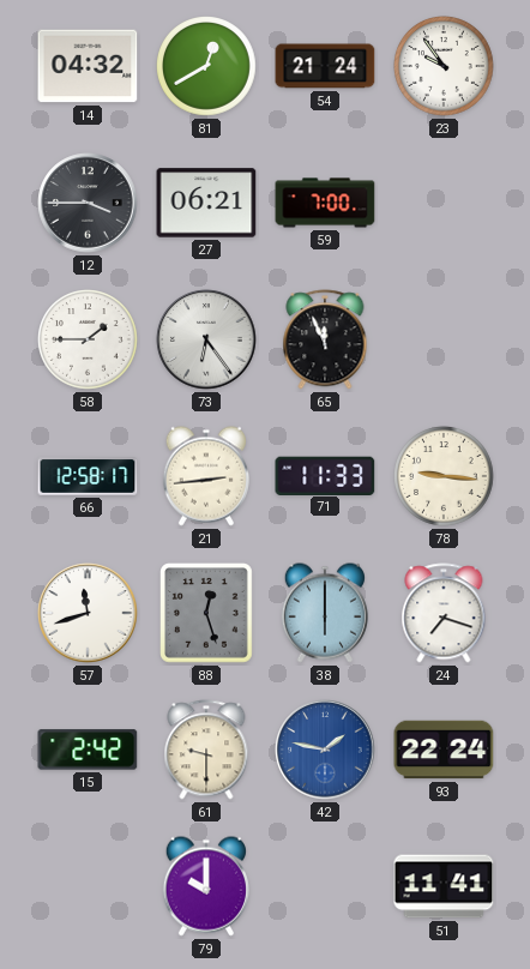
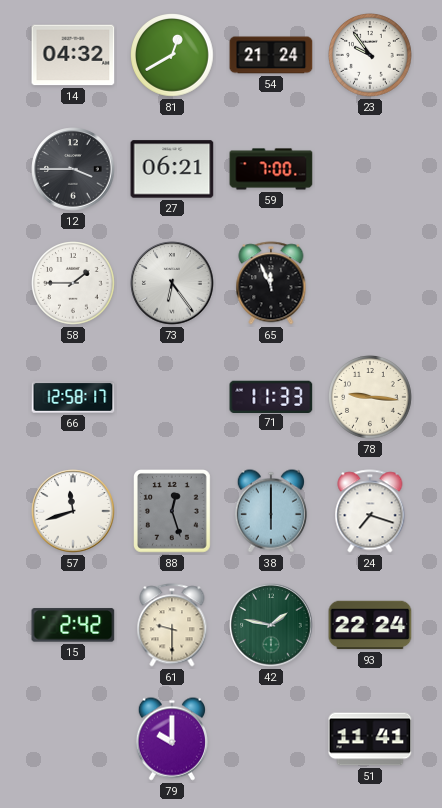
21: 2:44 -> none
42 dial: blue -> green
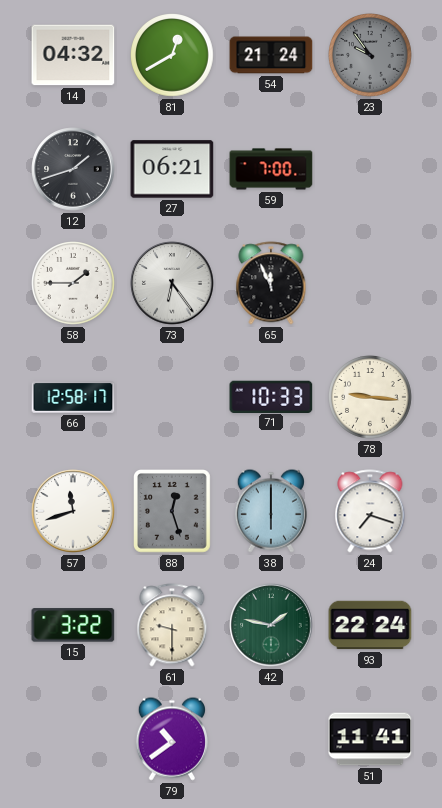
23 dial: white -> grey
12: 3:45 -> 1:42
71: 11:33 -> 10:33
15: 2:42 -> 3:22
79: 10:00 -> 10:39
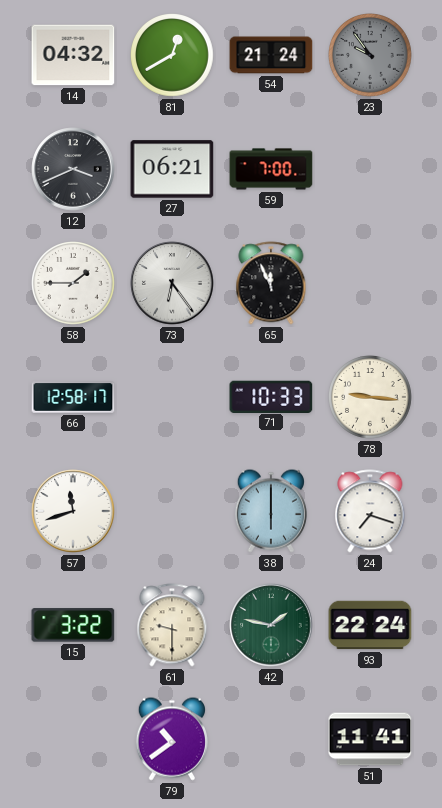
12: 1:42 -> 3:41
88: 12:27 -> none
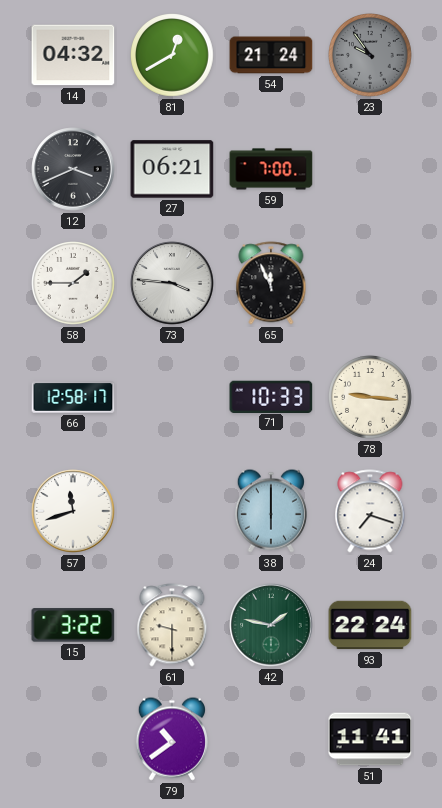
73: 6:24 -> 3:46
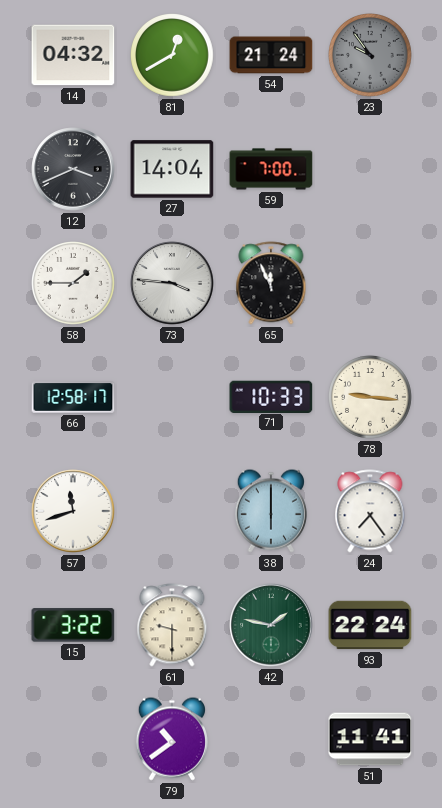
27: 06:21 -> 14:04
24: 7:18 -> 7:24
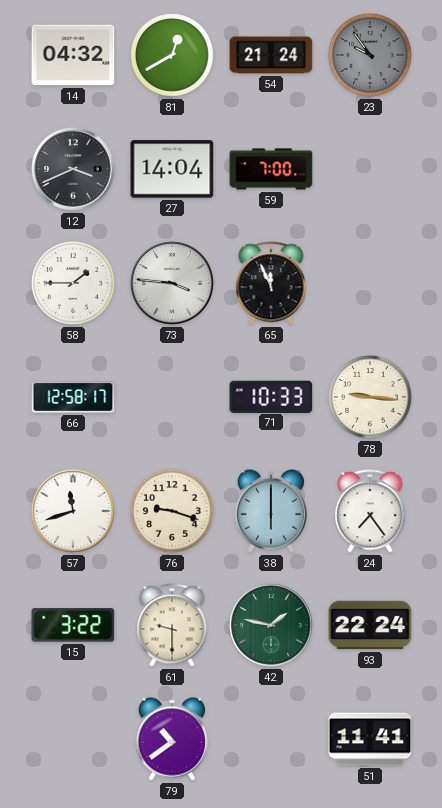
76: none -> 9:18
